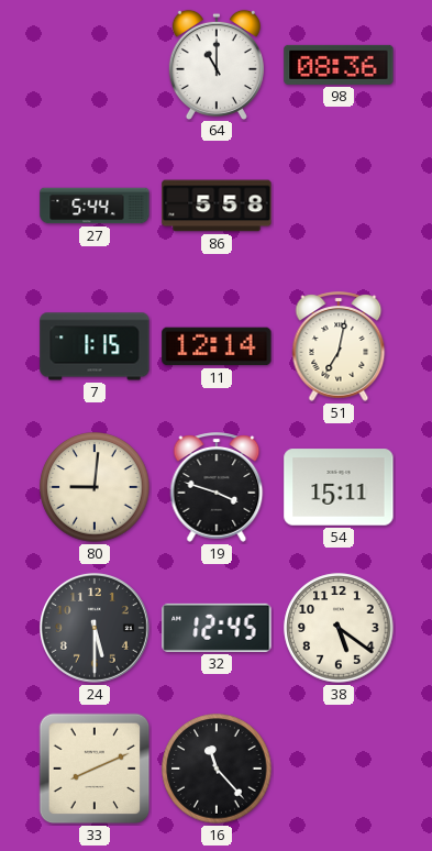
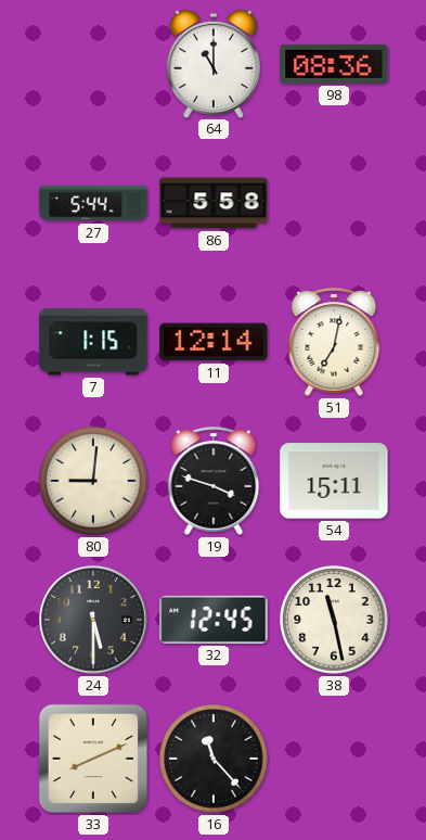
38: 5:21 -> 11:28
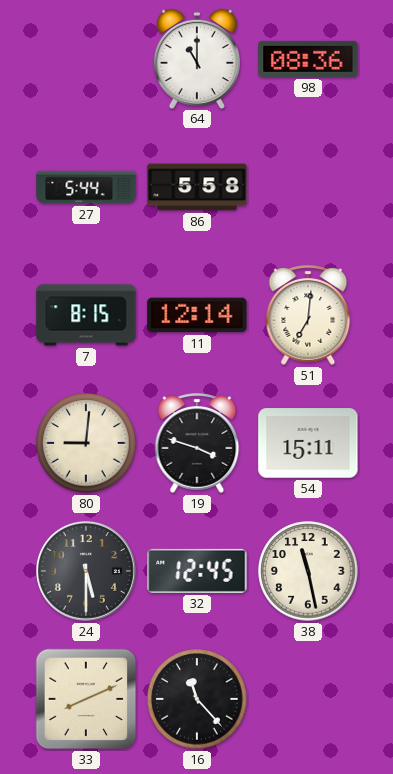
7: 1:15 -> 8:15
51: 7:02 -> 7:01
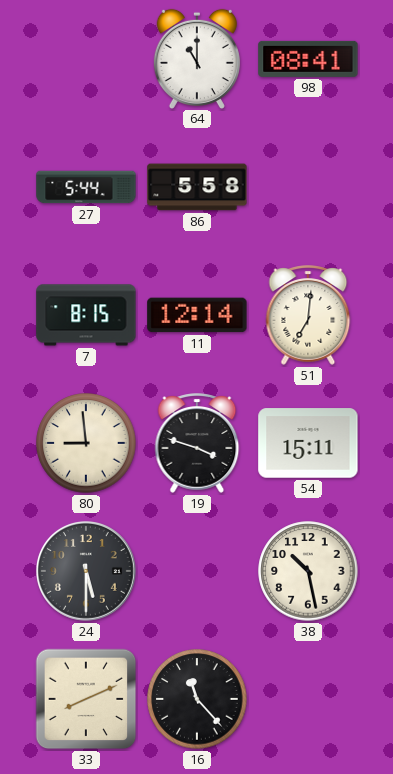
98: 08:36 -> 08:41
80: 9:01 -> 8:59
32: 12:45 -> none
38: 11:28 -> 10:28
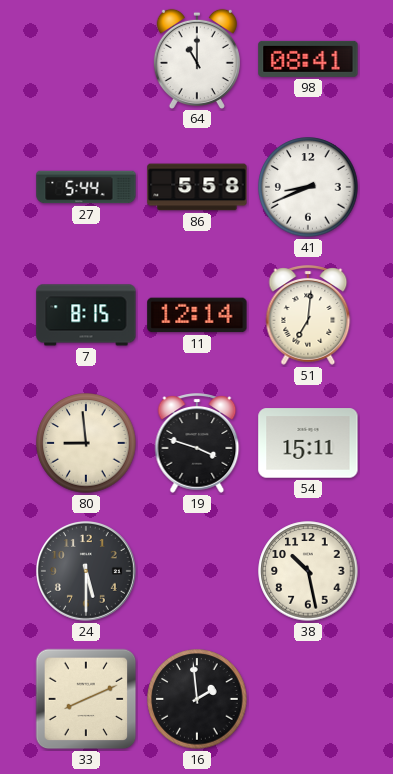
41: none -> 8:41
16: 11:23 -> 1:59
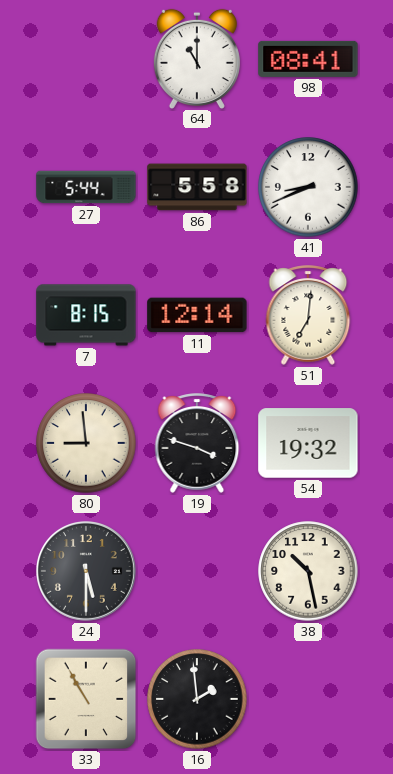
54: 15:11 -> 19:32
33: 8:11 -> 10:55
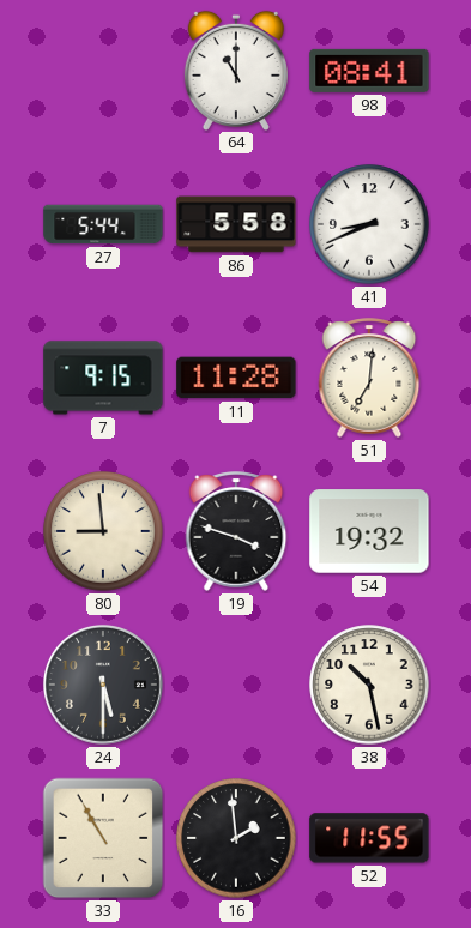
7: 8:15 -> 9:15
11: 12:14 -> 11:28
52: none -> 11:55
